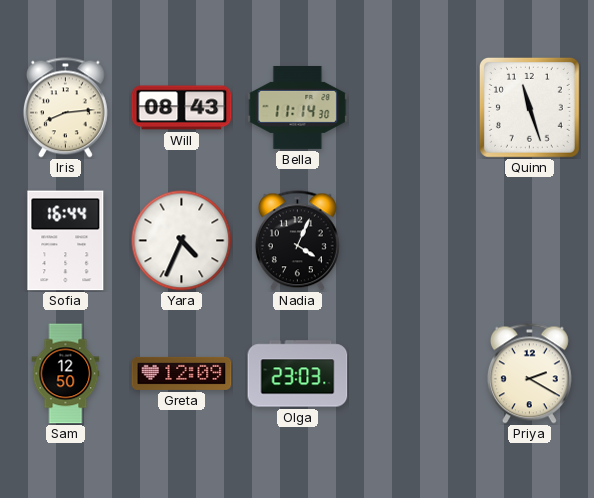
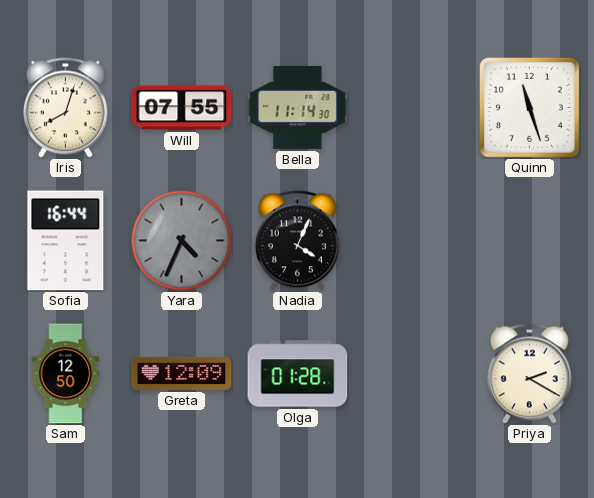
Iris: 8:14 -> 8:03
Will: 08:43 -> 07:55
Yara dial: white -> grey
Olga: 23:03 -> 01:28
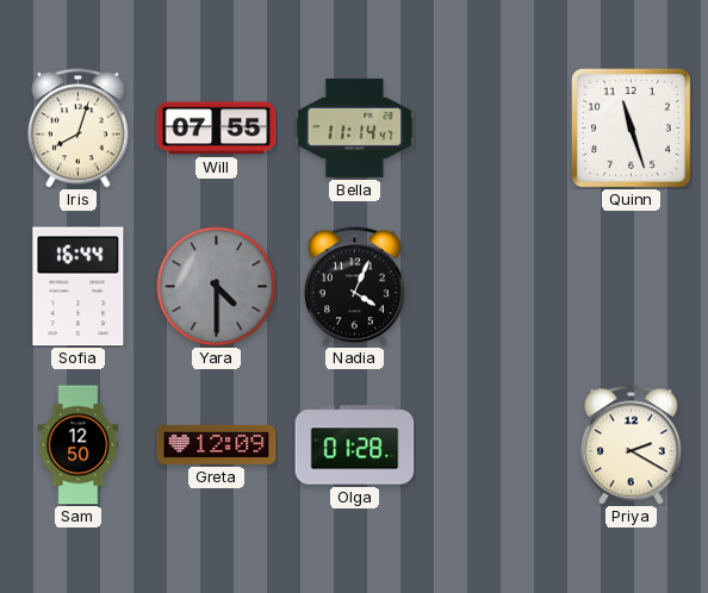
Bella: 11:14:30 -> 11:14:47
Yara: 4:34 -> 4:30
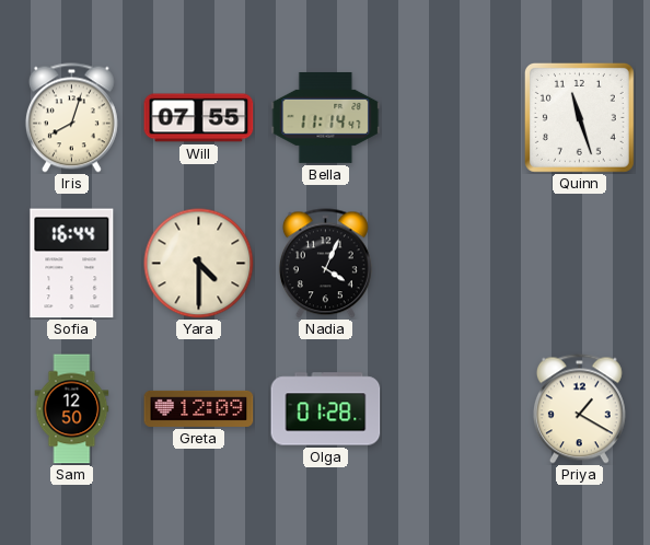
Yara dial: grey -> cream
Priya: 2:20 -> 1:20
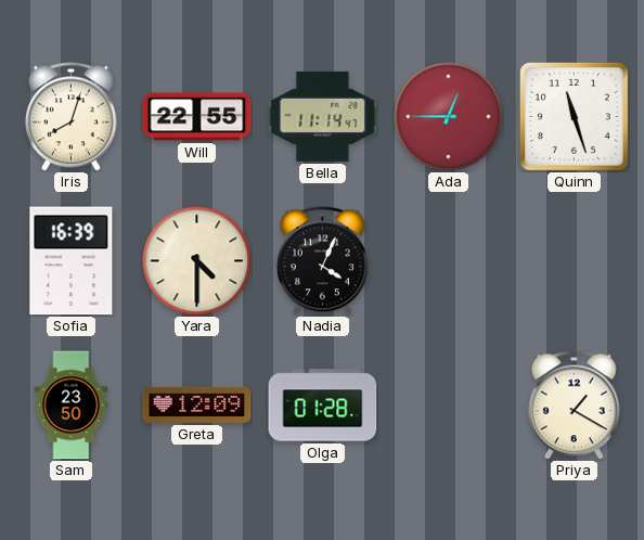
Will: 07:55 -> 22:55
Ada: none -> 12:45
Sofia: 16:44 -> 16:39
Sam: 12:50 -> 23:50
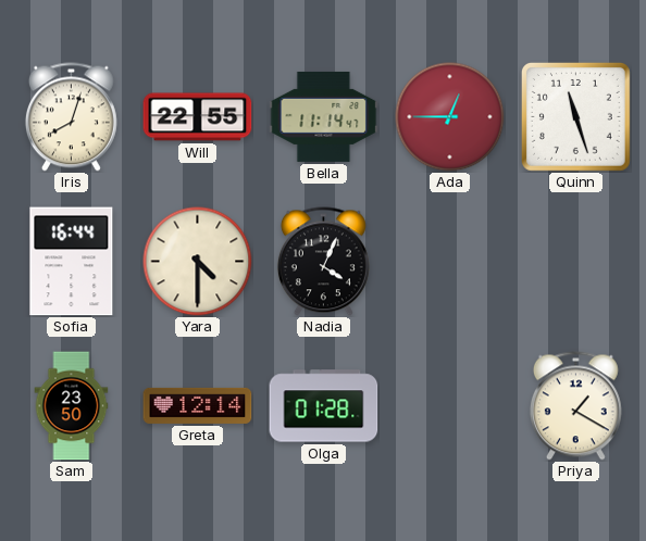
Sofia: 16:39 -> 16:44
Greta: 12:09 -> 12:14
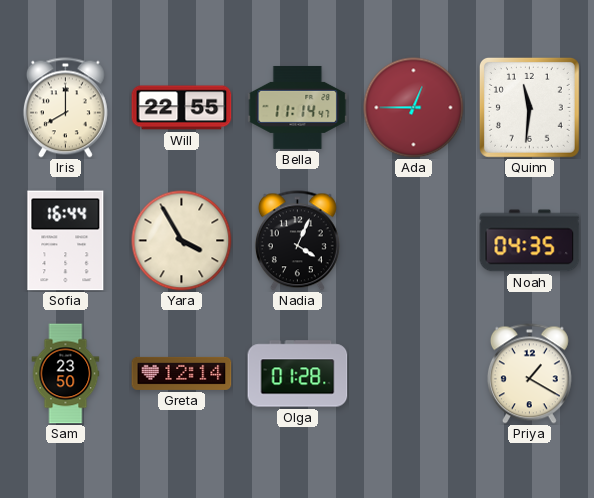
Iris: 8:03 -> 8:00
Quinn: 11:27 -> 11:31
Yara: 4:30 -> 3:55
Noah: none -> 04:35
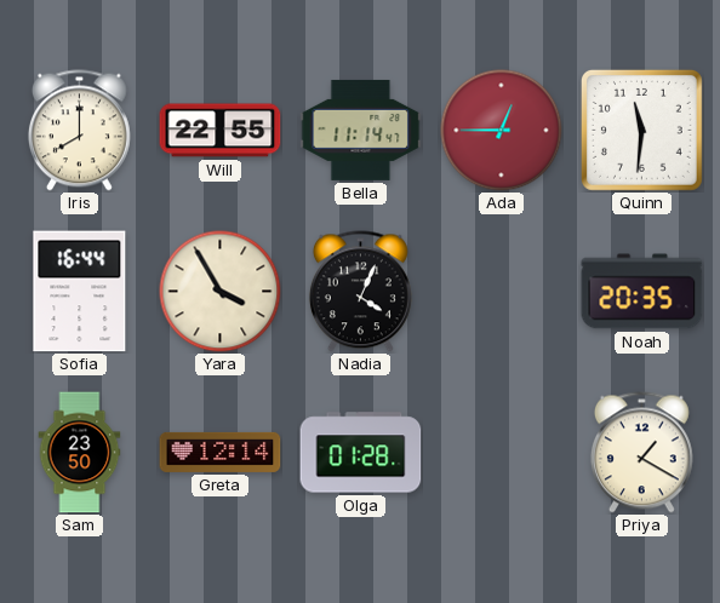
Noah: 04:35 -> 20:35
